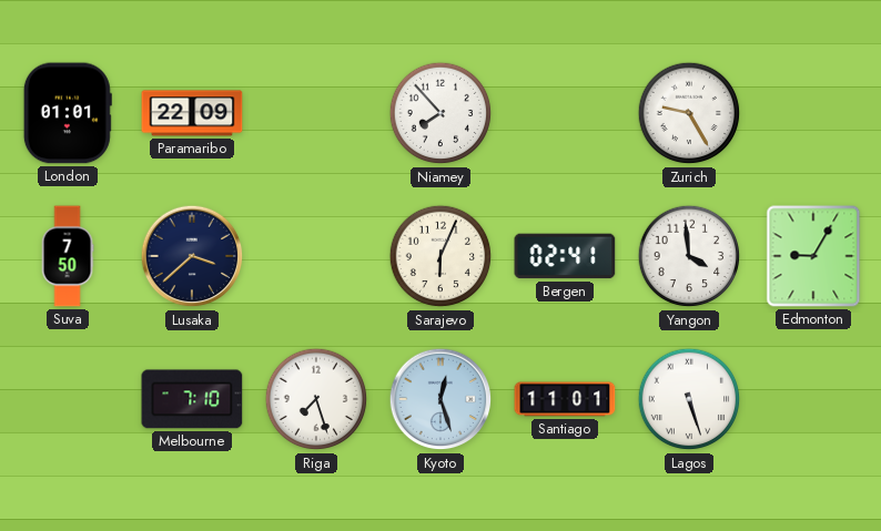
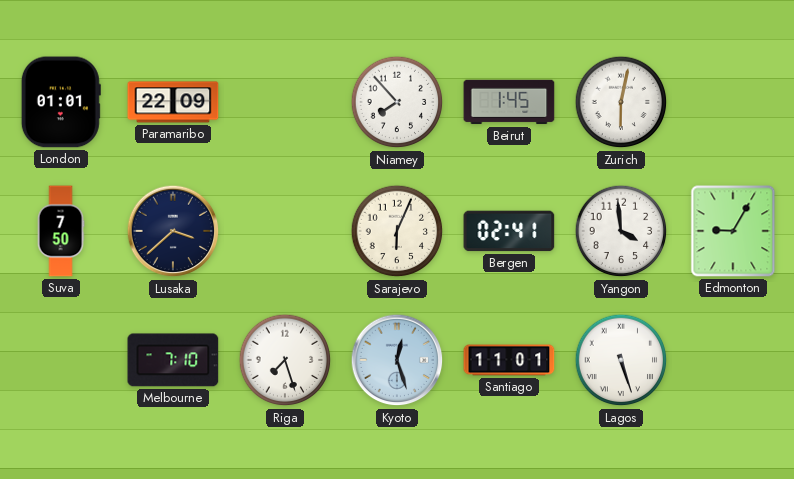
Beirut: none -> 1:45
Zurich: 9:25 -> 6:02
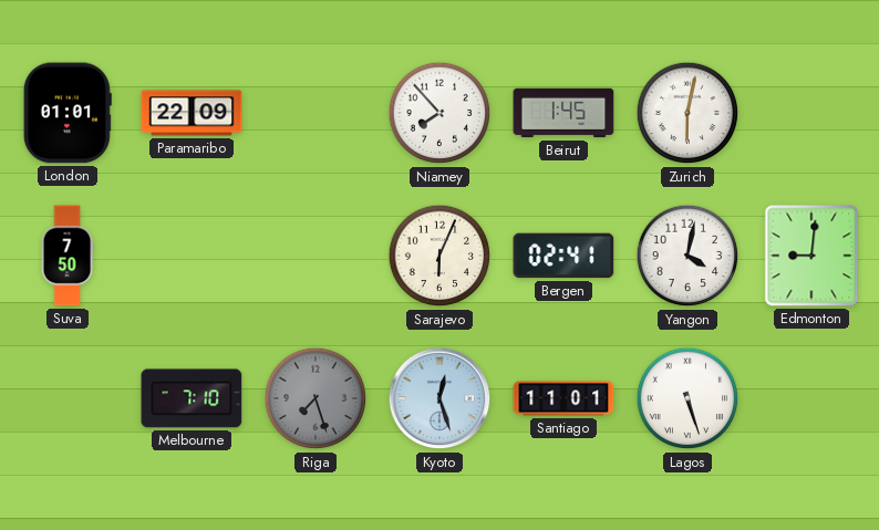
Lusaka: 3:38 -> none
Yangon: 3:59 -> 4:02
Edmonton: 9:05 -> 9:01
Riga dial: white -> grey
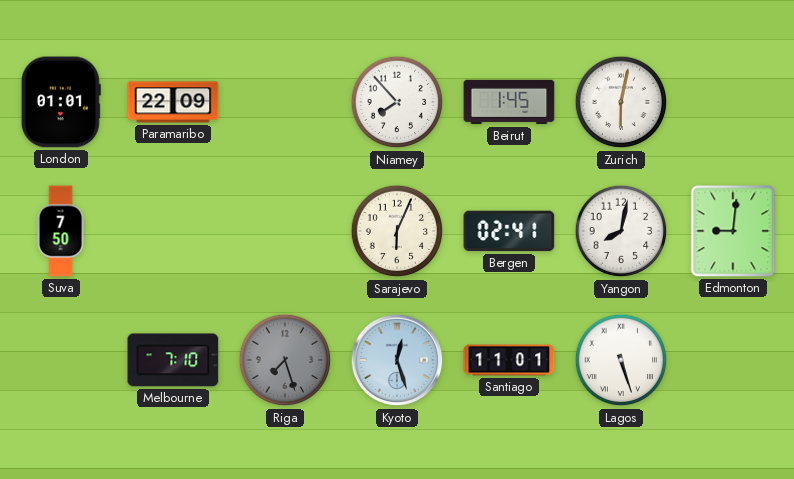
Yangon: 4:02 -> 8:02
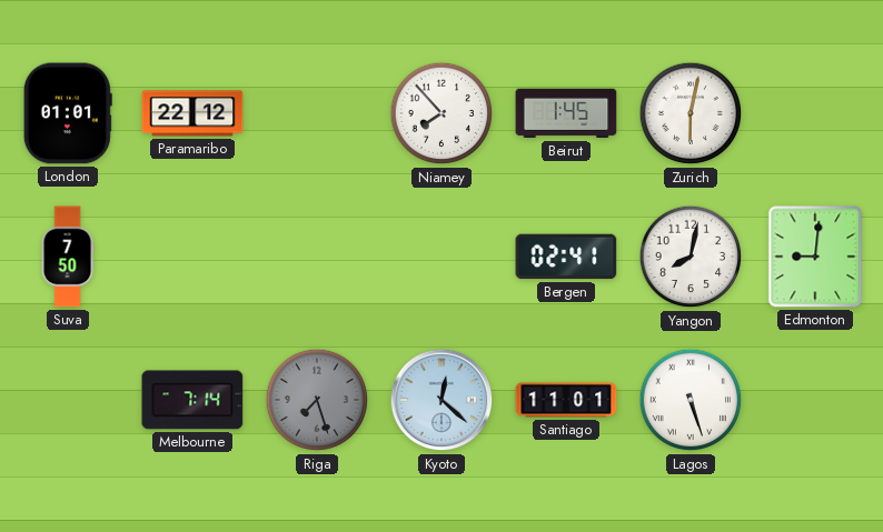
Paramaribo: 22:09 -> 22:12
Sarajevo: 6:04 -> none
Melbourne: 7:10 -> 7:14
Kyoto: 12:27 -> 12:22
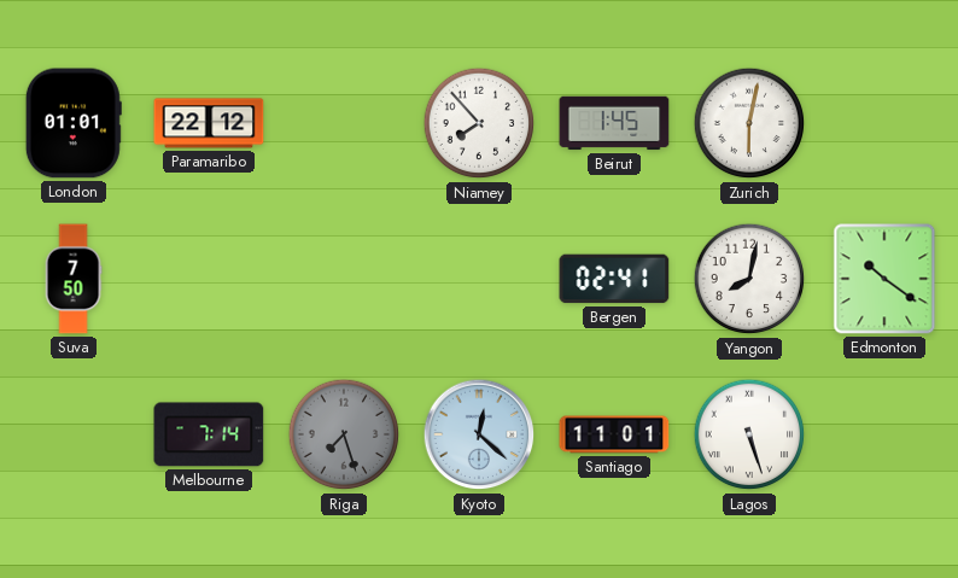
Edmonton: 9:01 -> 10:21
